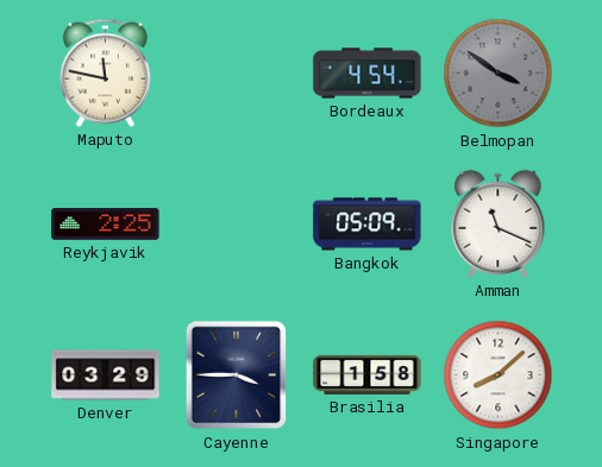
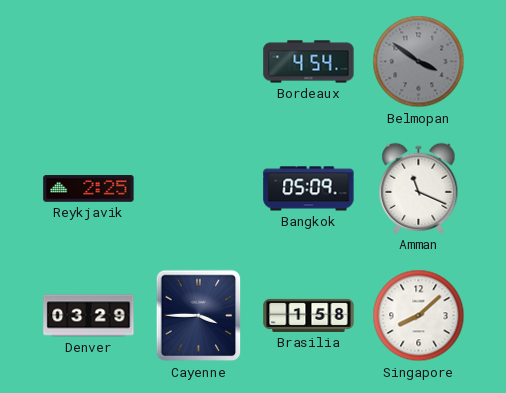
Maputo: 11:47 -> none
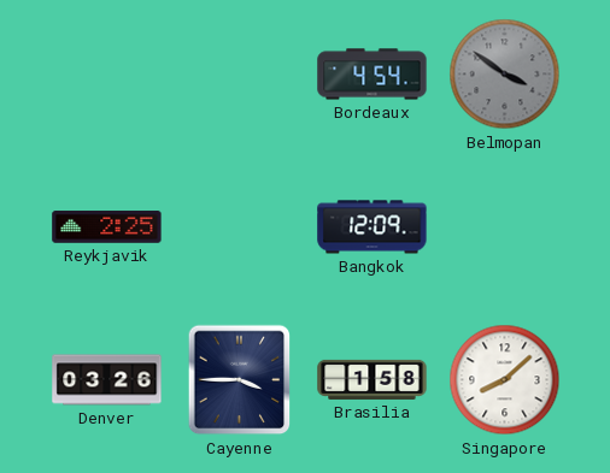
Bangkok: 05:09 -> 12:09
Amman: 11:19 -> none
Denver: 03:29 -> 03:26
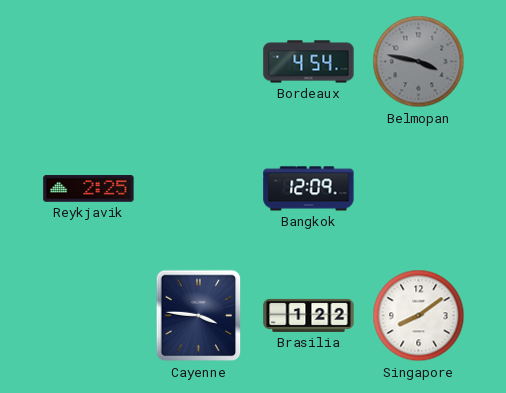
Belmopan: 3:51 -> 3:47
Denver: 03:26 -> none
Cayenne: 3:45 -> 3:46
Brasilia: 1:58 -> 1:22
Singapore: 8:08 -> 8:09
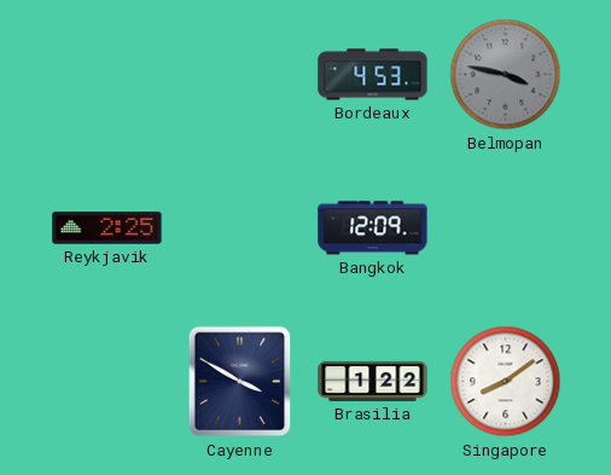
Bordeaux: 4:54 -> 4:53
Cayenne: 3:46 -> 3:50
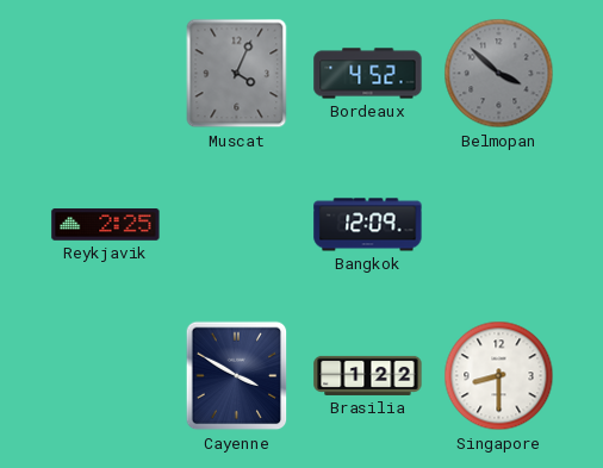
Muscat: none -> 4:04
Bordeaux: 4:53 -> 4:52
Belmopan: 3:47 -> 3:52
Singapore: 8:09 -> 8:30
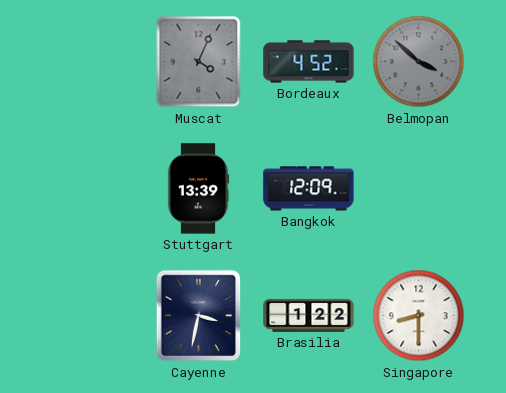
Reykjavik: 2:25 -> none
Stuttgart: none -> 13:39
Cayenne: 3:50 -> 3:32
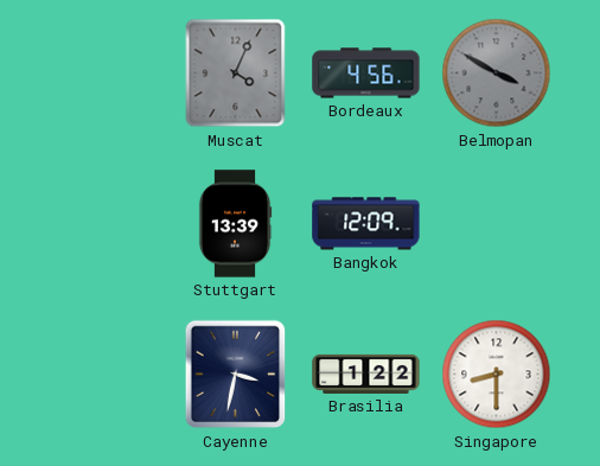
Bordeaux: 4:52 -> 4:56
Belmopan: 3:52 -> 3:50
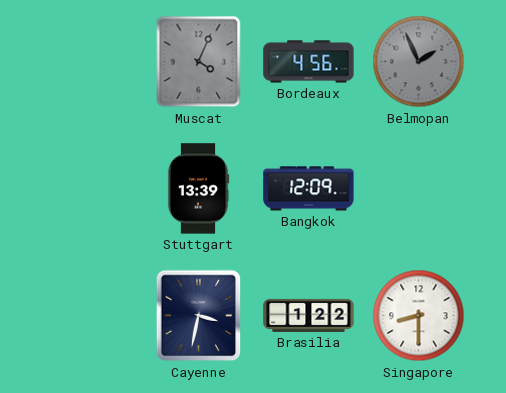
Belmopan: 3:50 -> 1:56
